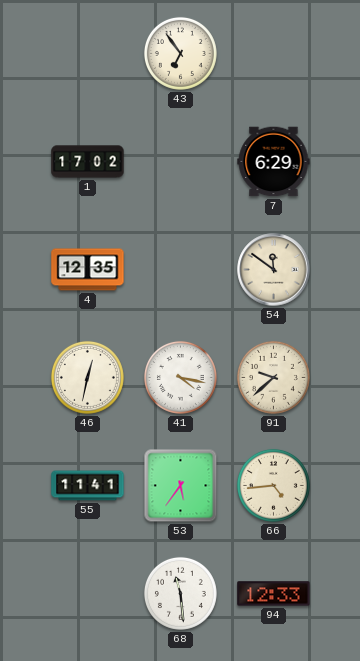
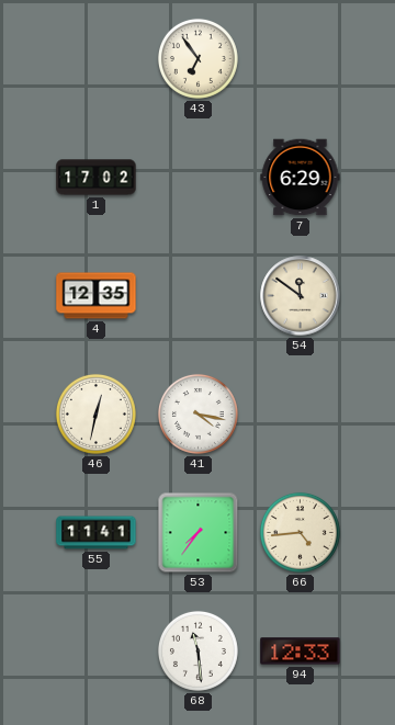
91: 9:38 -> none
53: 5:36 -> 7:36
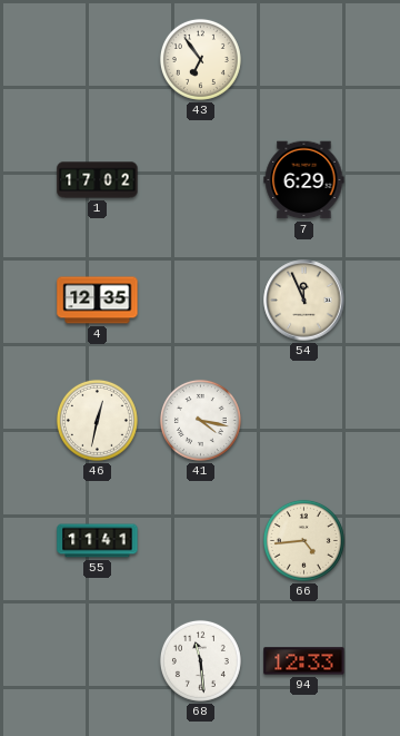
54: 11:51 -> 11:56
53: 7:36 -> none
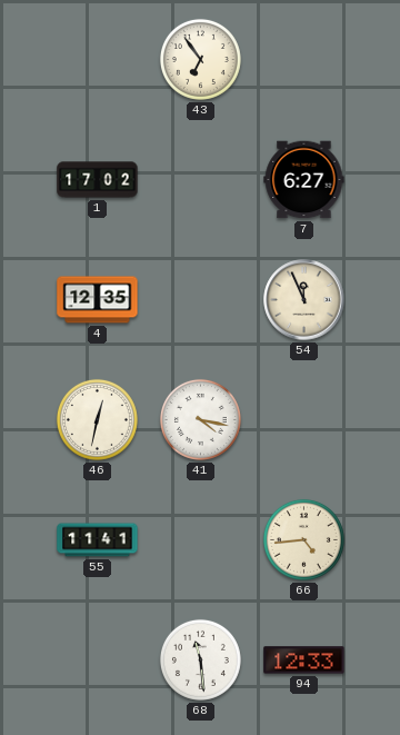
7: 6:29 -> 6:27
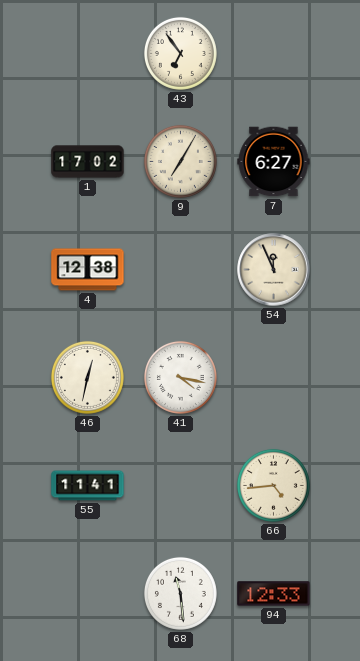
9: none -> 7:05
4: 12:35 -> 12:38
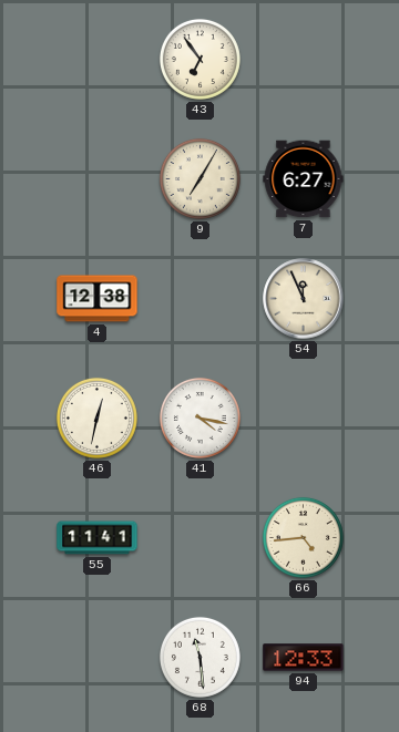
1: 17:02 -> none
